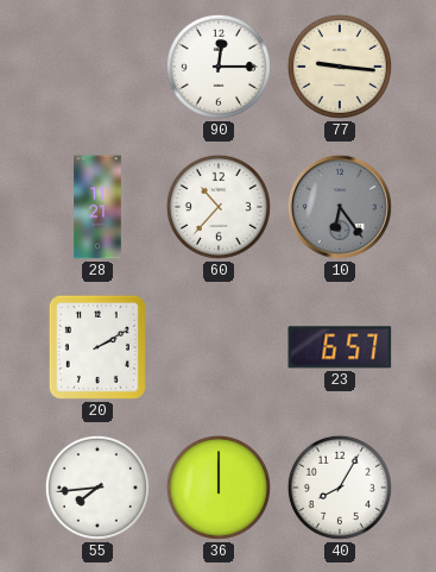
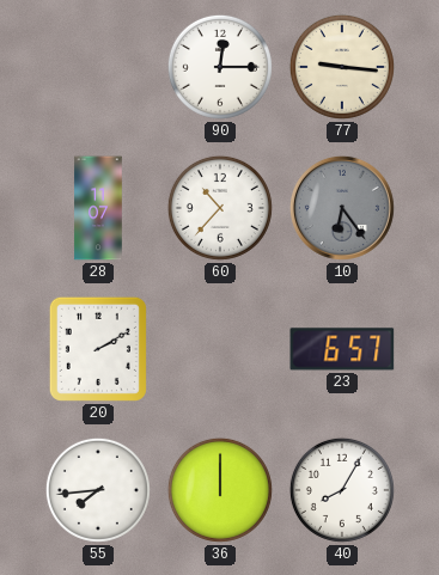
28: 11:21 -> 11:07
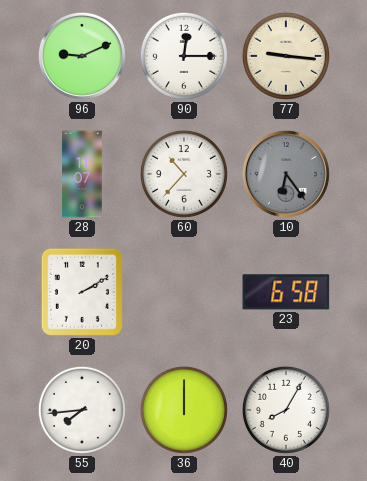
96: none -> 9:11
23: 6:57 -> 6:58
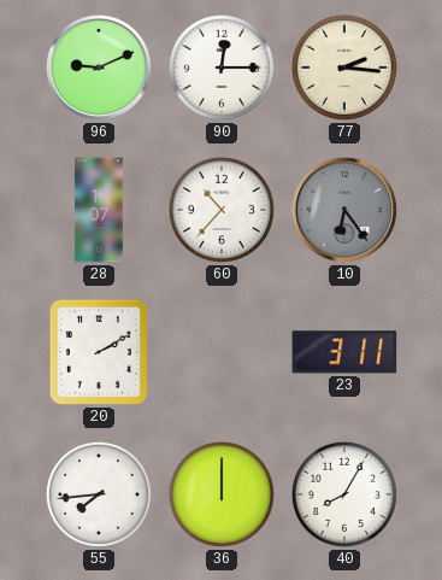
77: 9:16 -> 2:16
23: 6:58 -> 3:11
